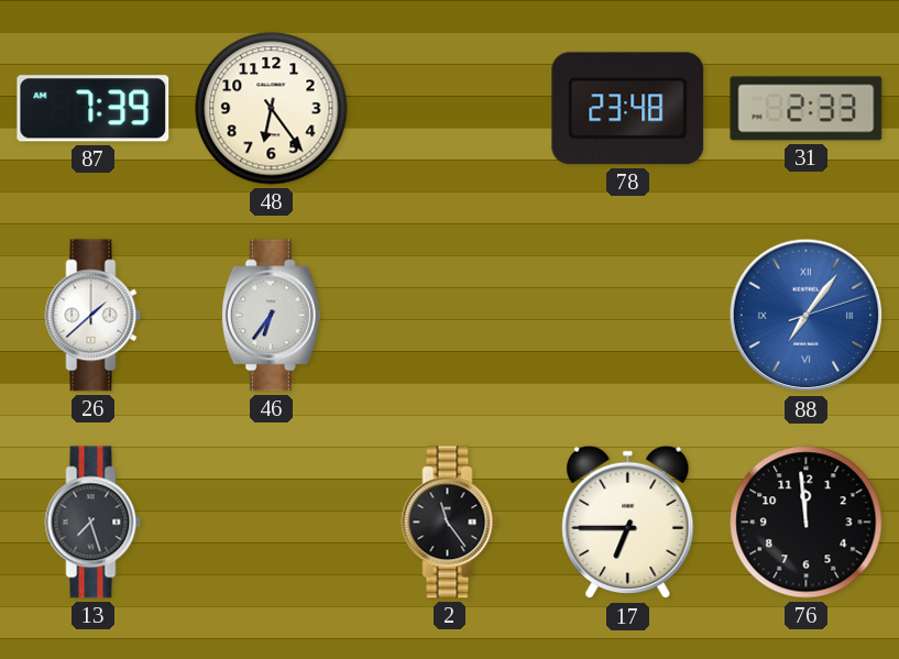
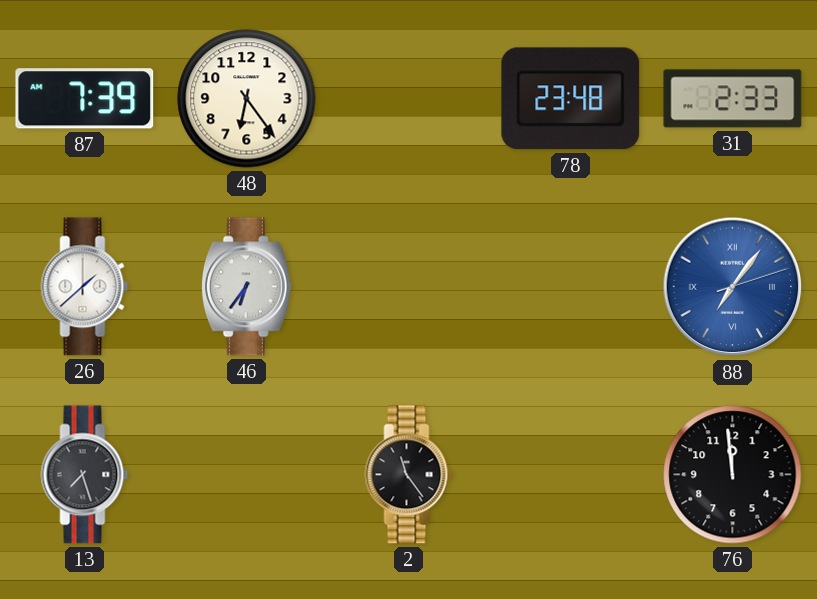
17: 6:45 -> none
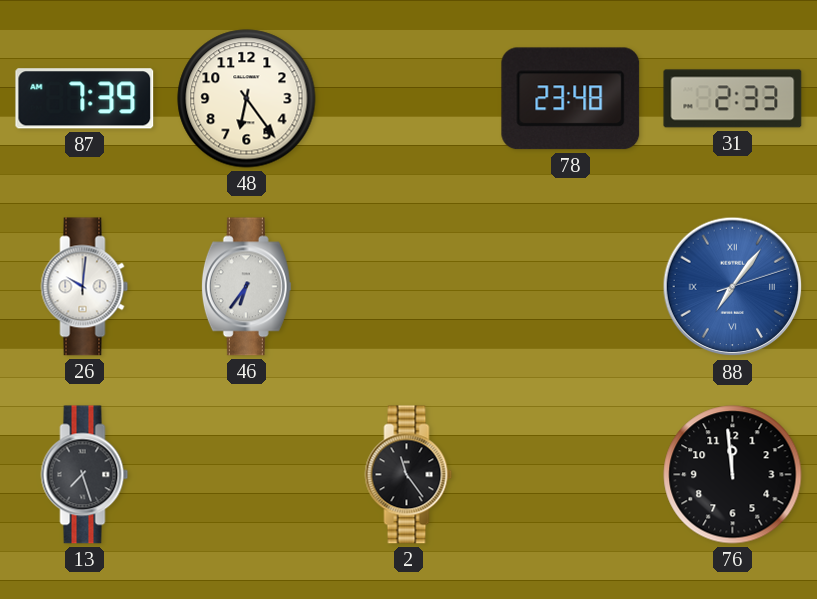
26: 1:38 -> 10:01
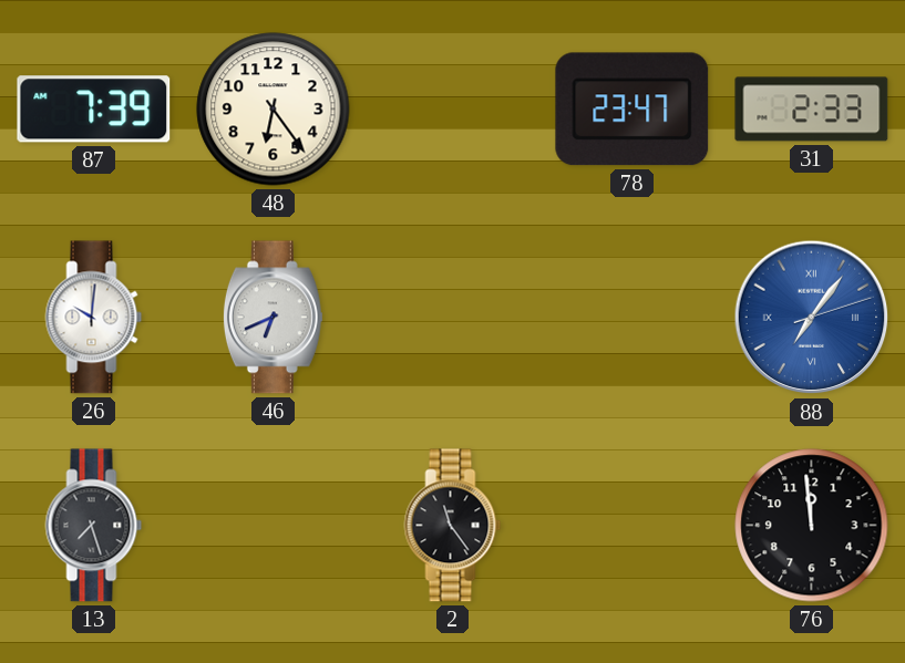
78: 23:48 -> 23:47
46: 6:36 -> 6:41
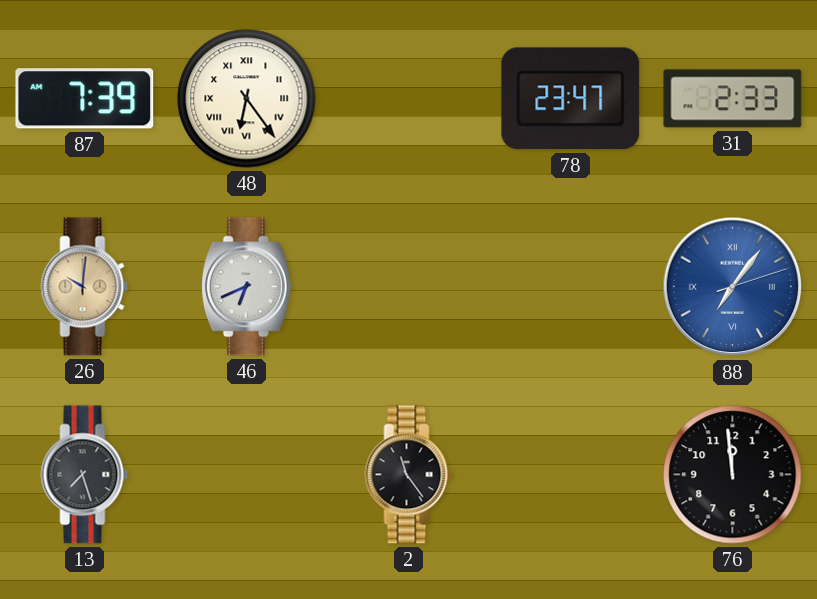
48 numerals: Arabic -> Roman
26 dial: white -> champagne
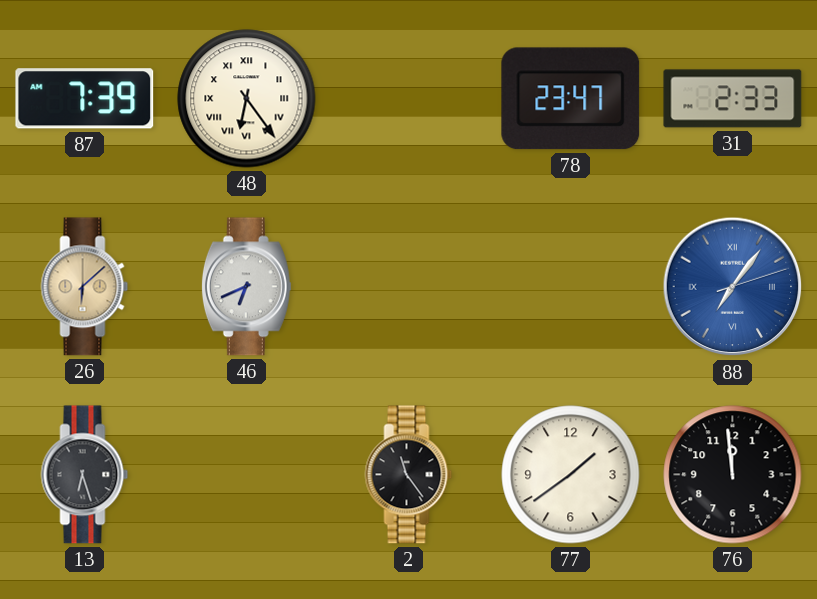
26: 10:01 -> 6:08
13: 7:27 -> 6:27
77: none -> 1:39
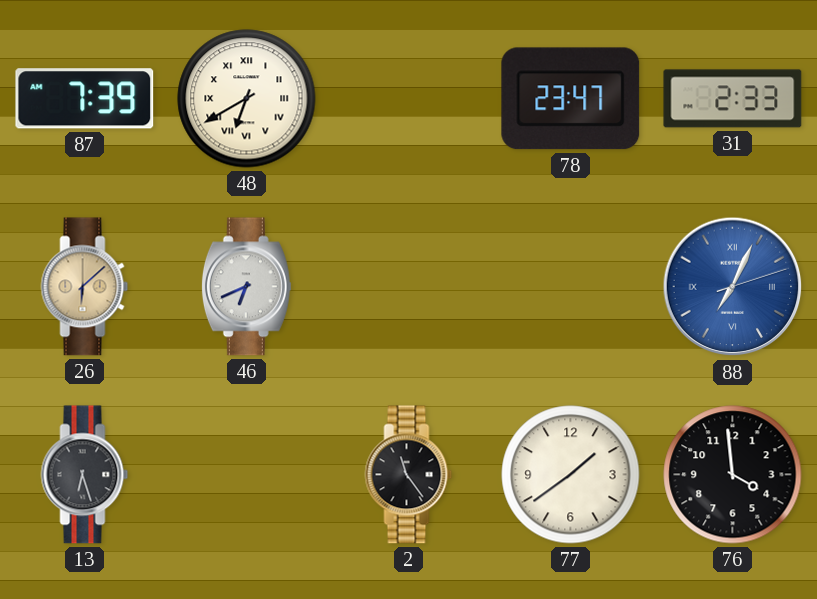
48: 6:24 -> 6:40
88: 7:06 -> 7:04
76: 11:59 -> 3:59
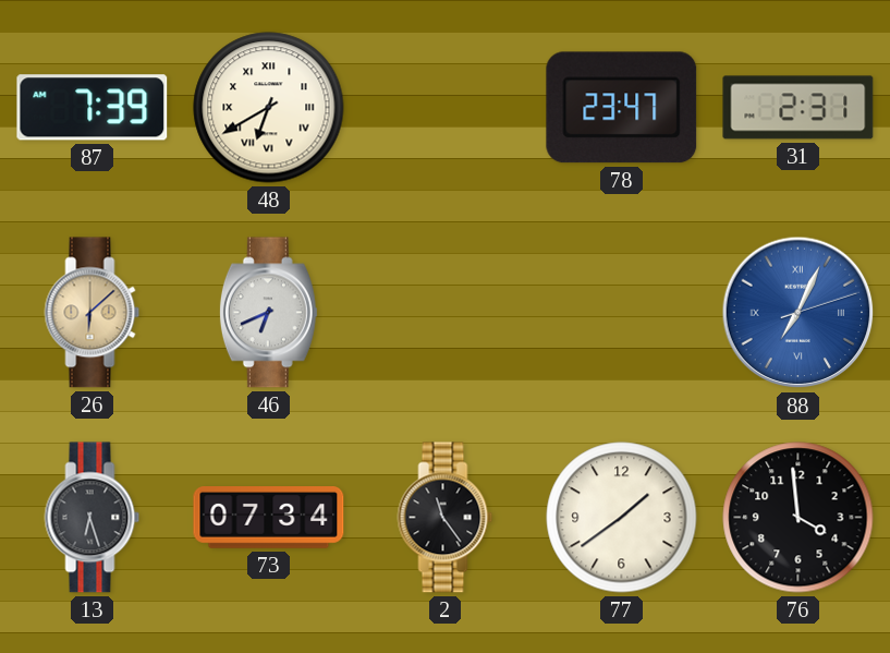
31: 2:33 -> 2:31
73: none -> 07:34
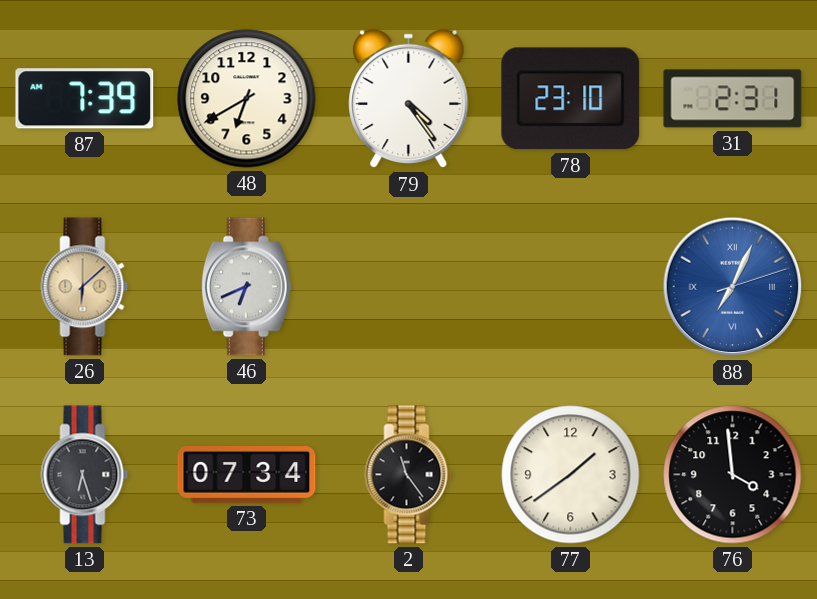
48 numerals: Roman -> Arabic
79: none -> 4:24
78: 23:47 -> 23:10
